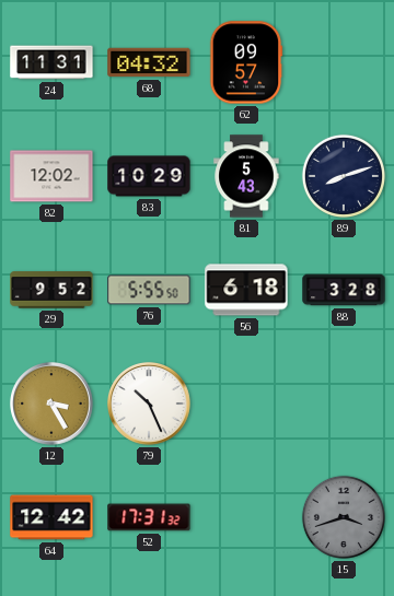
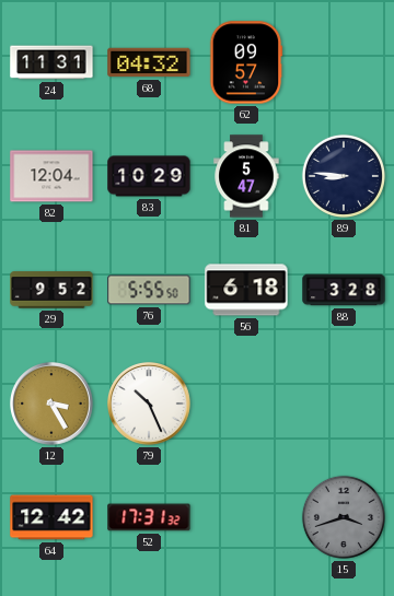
82: 12:02 -> 12:04
81: 5:43 -> 5:47
89: 8:12 -> 8:46
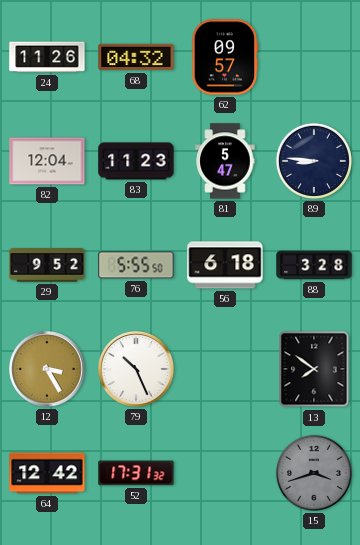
24: 11:31 -> 11:26
83: 10:29 -> 11:23
13: none -> 7:51
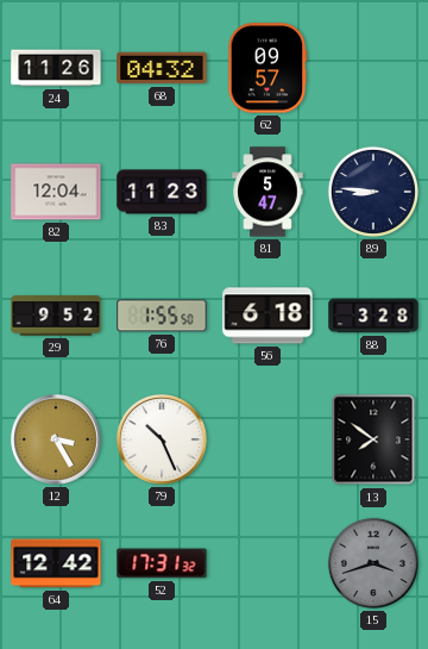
76: 5:55 -> 1:55
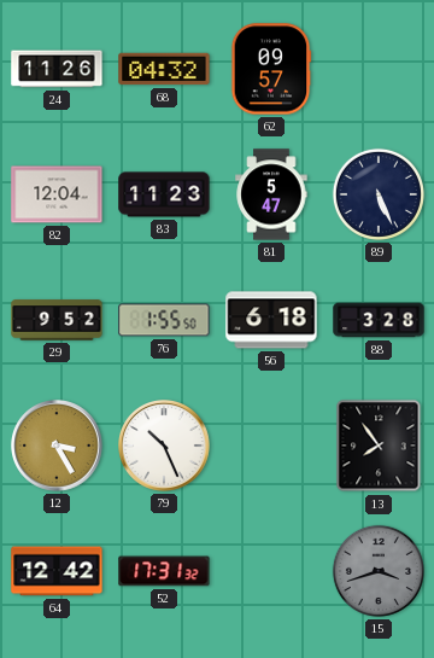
89: 8:46 -> 5:26
13: 7:51 -> 7:54
